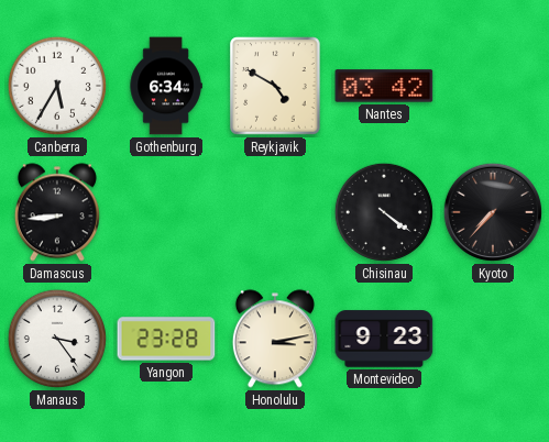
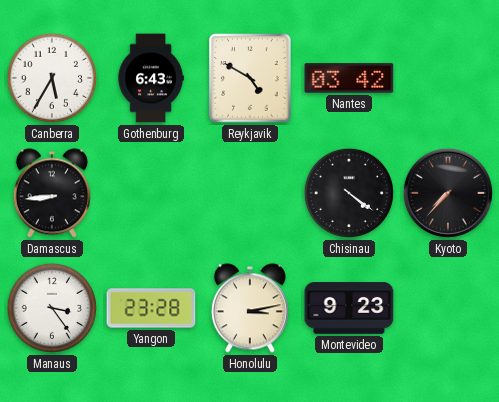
Gothenburg: 6:34 -> 6:43
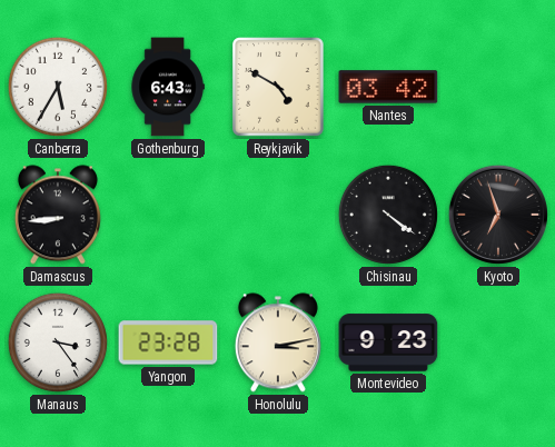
Kyoto: 7:37 -> 6:57
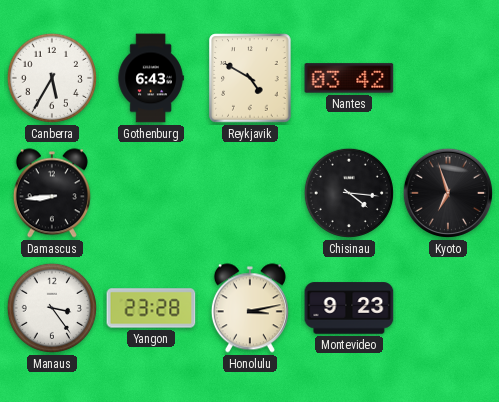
Chisinau: 4:21 -> 4:16
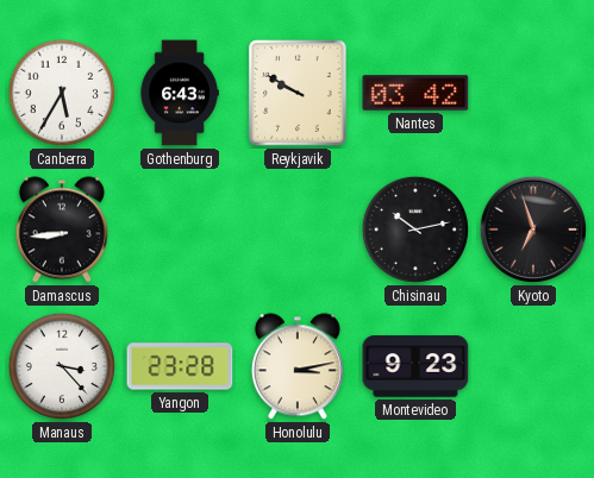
Reykjavik: 4:50 -> 9:50
Chisinau: 4:16 -> 10:13
Manaus: 3:24 -> 3:23
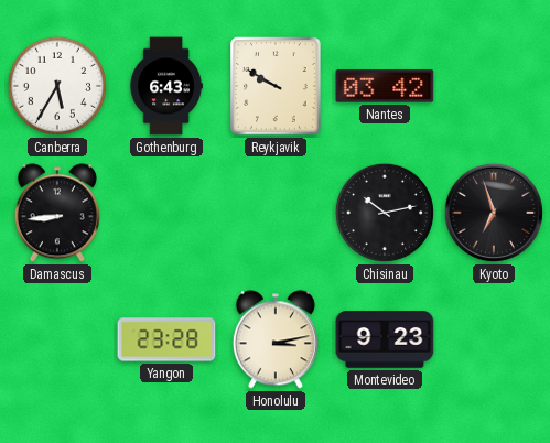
Manaus: 3:23 -> none
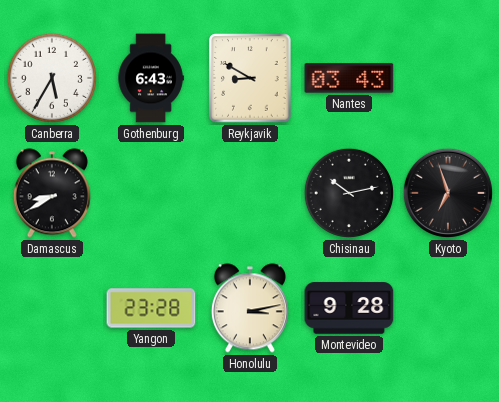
Reykjavik: 9:50 -> 8:50
Nantes: 03:42 -> 03:43
Damascus: 8:44 -> 8:40
Montevideo: 9:23 -> 9:28
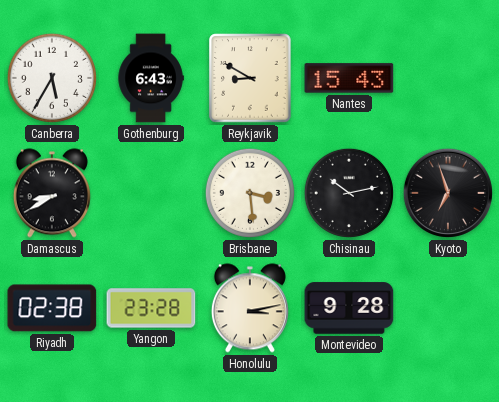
Nantes: 03:43 -> 15:43
Brisbane: none -> 3:29
Riyadh: none -> 02:38
